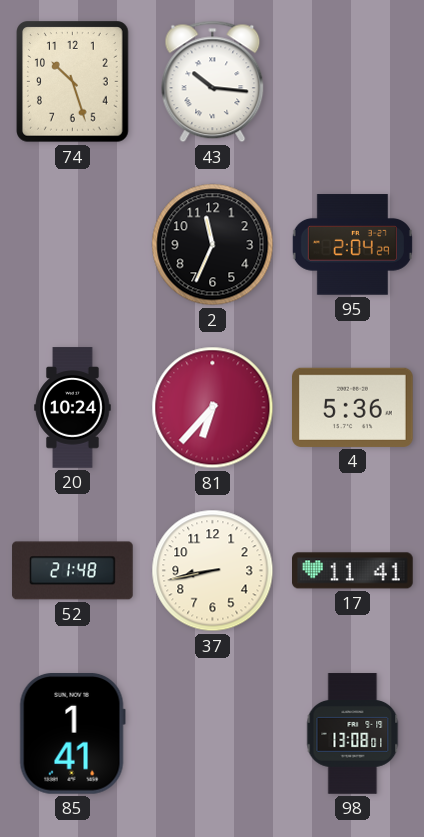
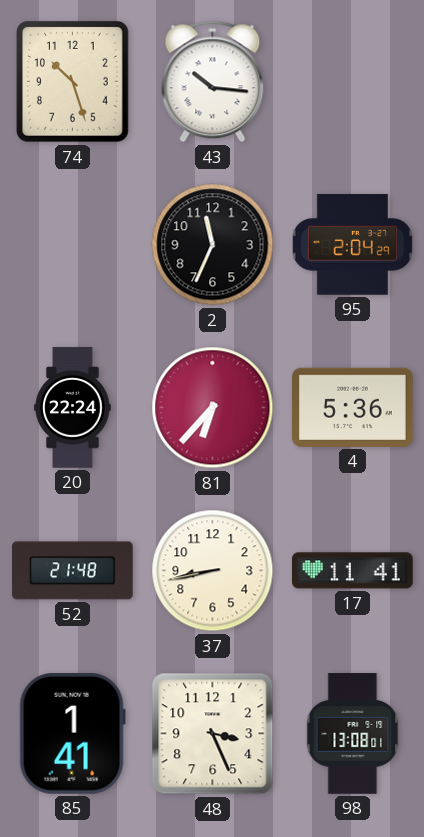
20: 10:24 -> 22:24
48: none -> 3:26
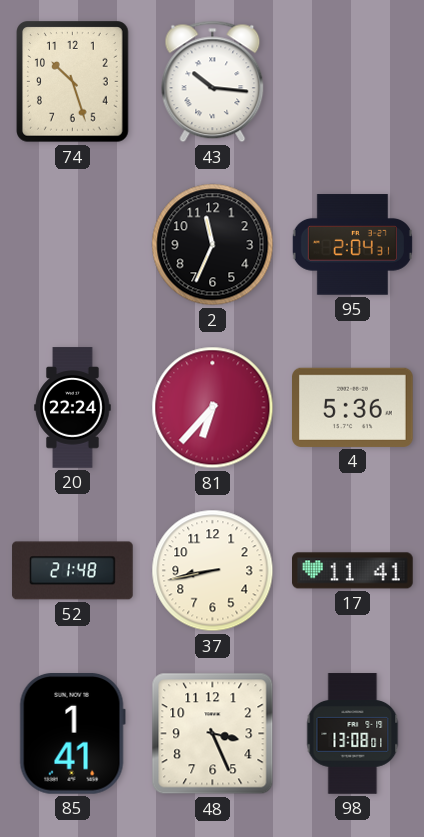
95: 2:04:29 -> 2:04:31
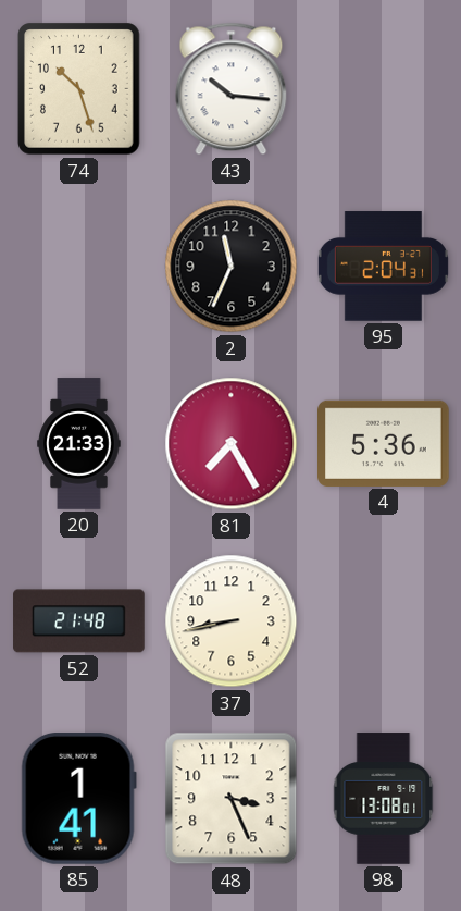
20: 22:24 -> 21:33
81: 6:37 -> 7:25
17: 11:41 -> none
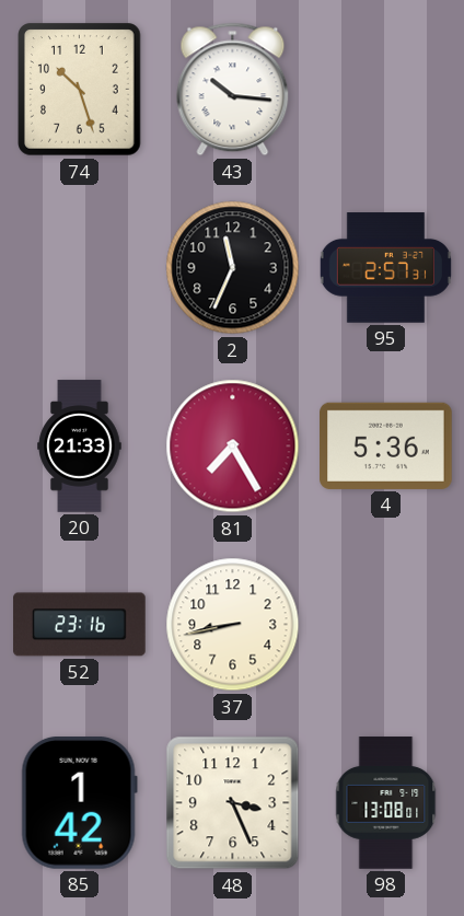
95: 2:04 -> 2:57
52: 21:48 -> 23:16
85: 1:41 -> 1:42
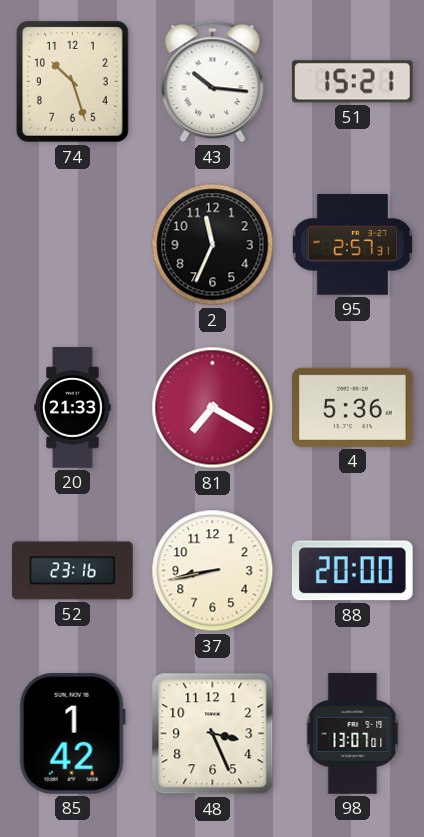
51: none -> 15:21
81: 7:25 -> 7:20
88: none -> 20:00
98: 13:08 -> 13:07
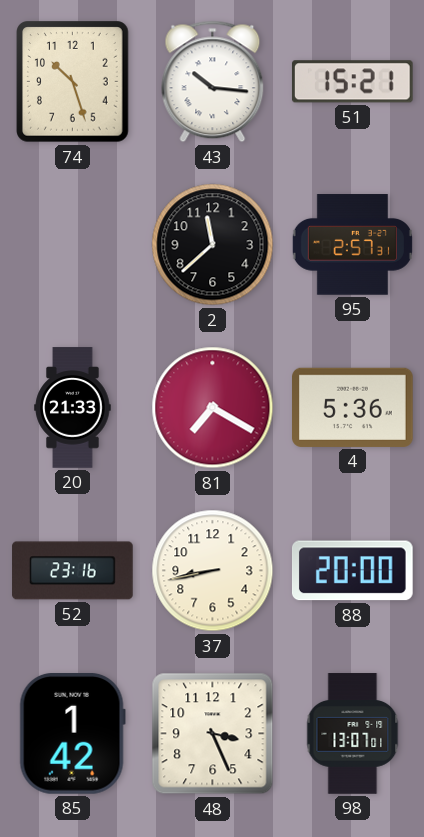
2: 11:34 -> 11:38
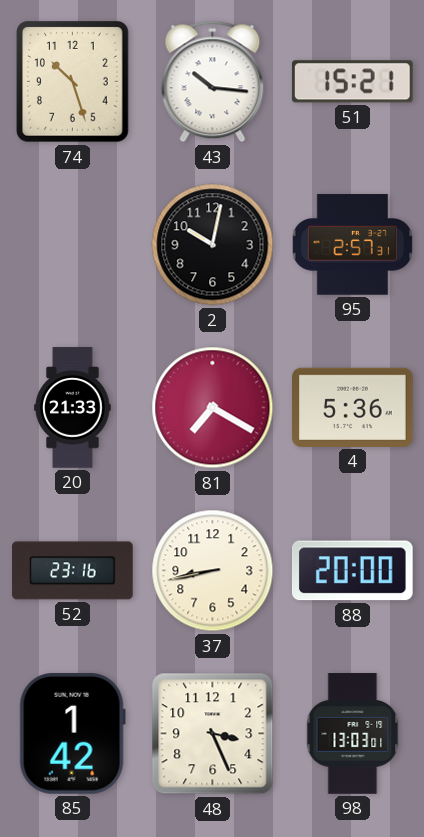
2: 11:38 -> 10:02
98: 13:07 -> 13:03
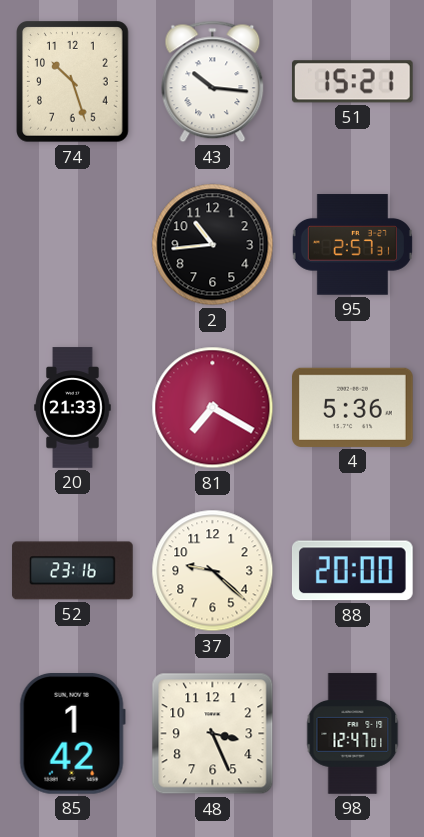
2: 10:02 -> 10:44
37: 8:43 -> 9:22
98: 13:03 -> 12:47
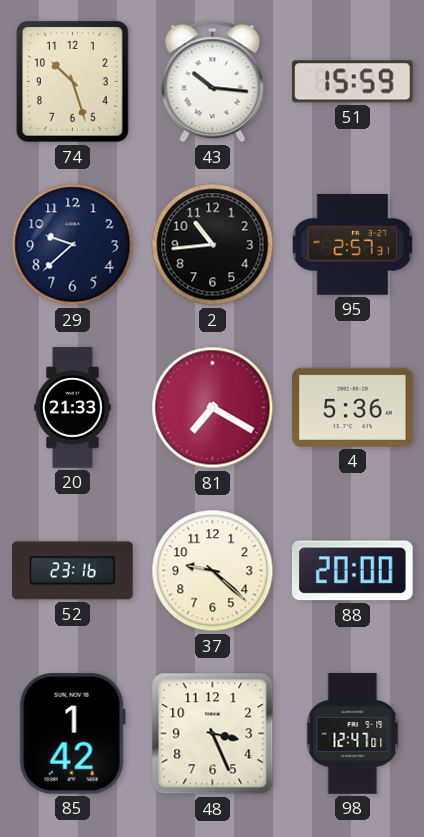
51: 15:21 -> 15:59
29: none -> 9:38
